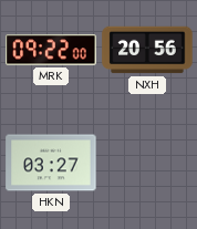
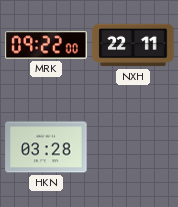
NXH: 20:56 -> 22:11
HKN: 03:27 -> 03:28
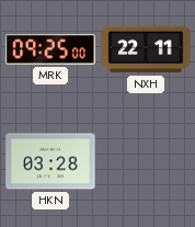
MRK: 09:22 -> 09:25
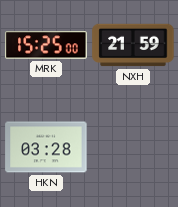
MRK: 09:25 -> 15:25
NXH: 22:11 -> 21:59
